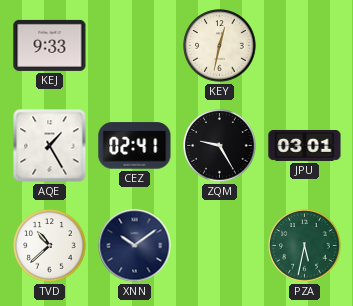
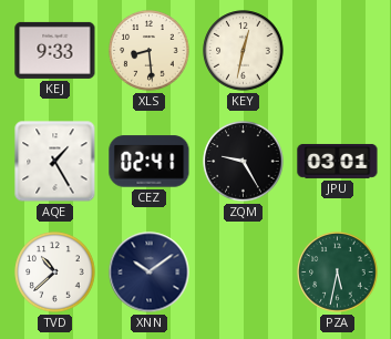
XLS: none -> 8:29
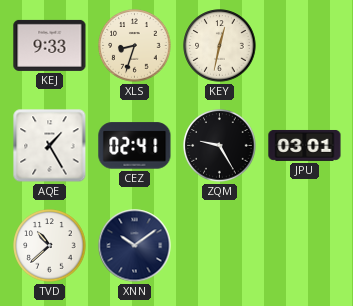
XLS: 8:29 -> 8:33
PZA: 5:32 -> none
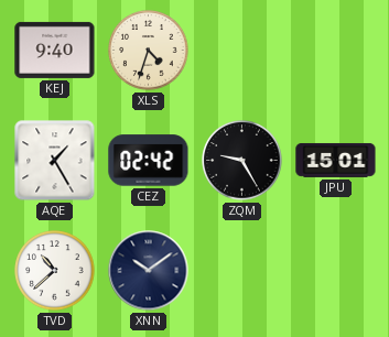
KEJ: 9:33 -> 9:40
XLS: 8:33 -> 4:33
KEY: 12:32 -> none
CEZ: 02:41 -> 02:42
JPU: 03:01 -> 15:01
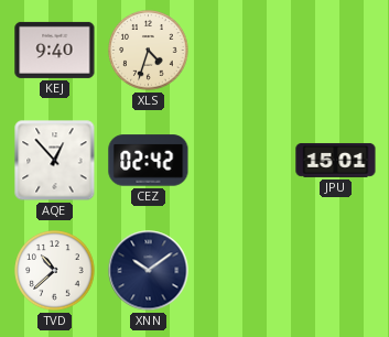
AQE: 1:25 -> 12:53
ZQM: 9:25 -> none
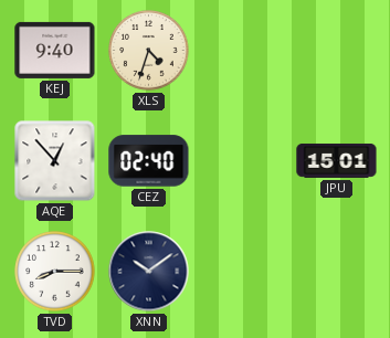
CEZ: 02:42 -> 02:40
TVD: 10:38 -> 8:15
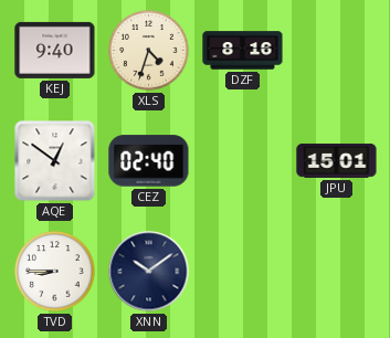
DZF: none -> 8:16
AQE: 12:53 -> 12:51
TVD: 8:15 -> 8:45
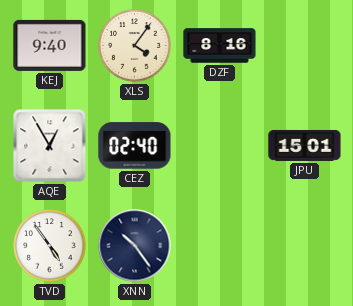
XLS: 4:33 -> 4:06
AQE: 12:51 -> 12:55
TVD: 8:45 -> 4:54
XNN: 10:09 -> 10:24
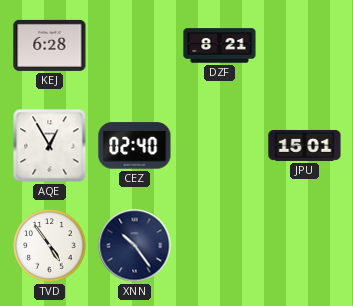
KEJ: 9:40 -> 6:28
XLS: 4:06 -> none
DZF: 8:16 -> 8:21
